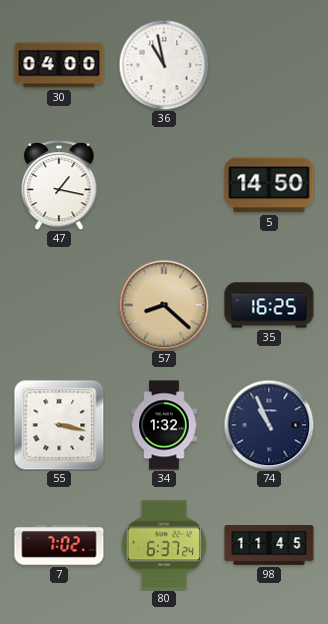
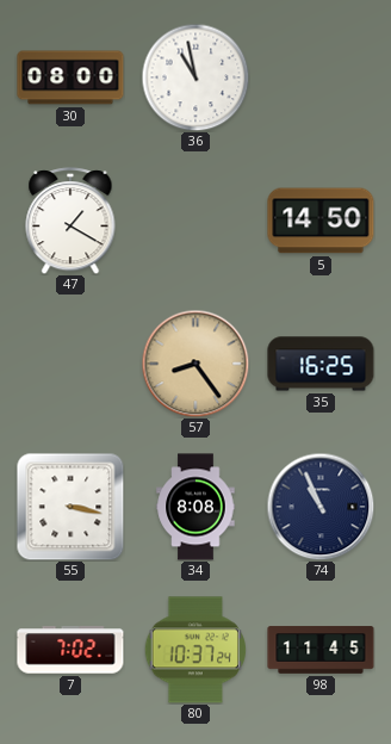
30: 04:00 -> 08:00
47: 1:17 -> 1:20
57: 8:22 -> 8:24
34: 1:32 -> 8:08
80: 6:37 -> 10:37
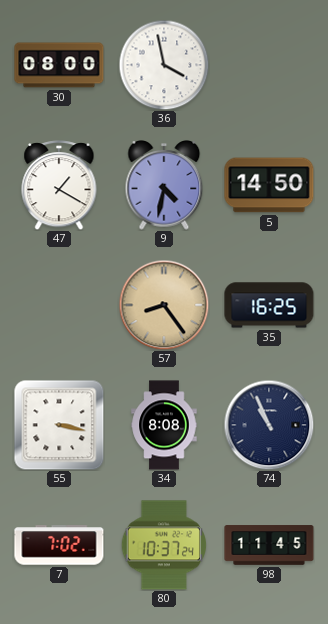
36: 10:58 -> 3:58
9: none -> 4:32
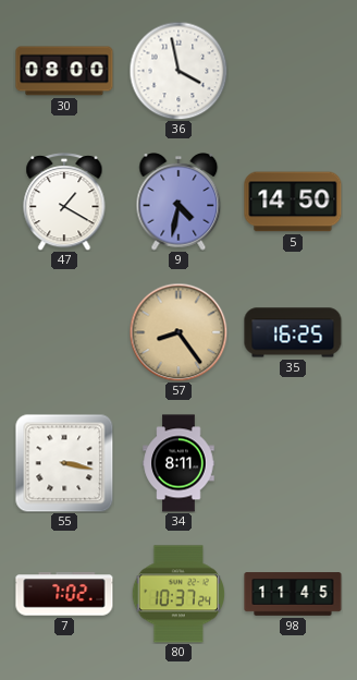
34: 8:08 -> 8:11
74: 10:56 -> none
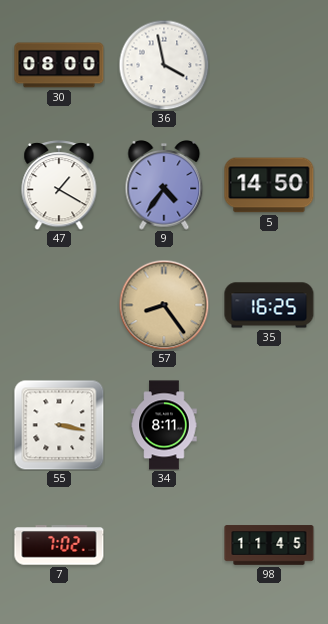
9: 4:32 -> 4:36
80: 10:37 -> none
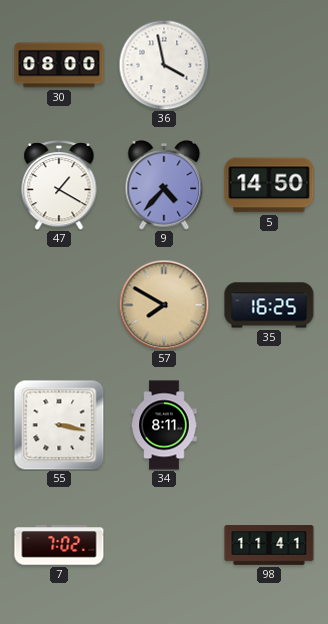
9: 4:36 -> 4:37
57: 8:24 -> 7:50
98: 11:45 -> 11:41
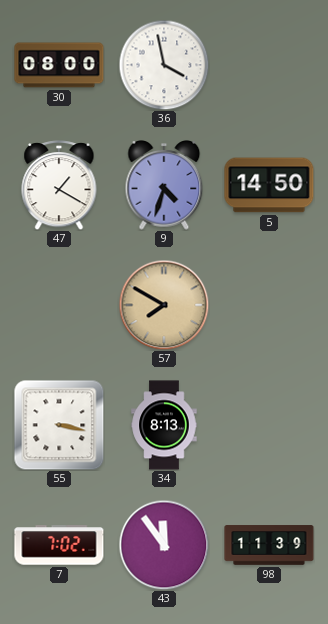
9: 4:37 -> 4:33
35: 16:25 -> none
34: 8:11 -> 8:13
43: none -> 11:54
98: 11:41 -> 11:39
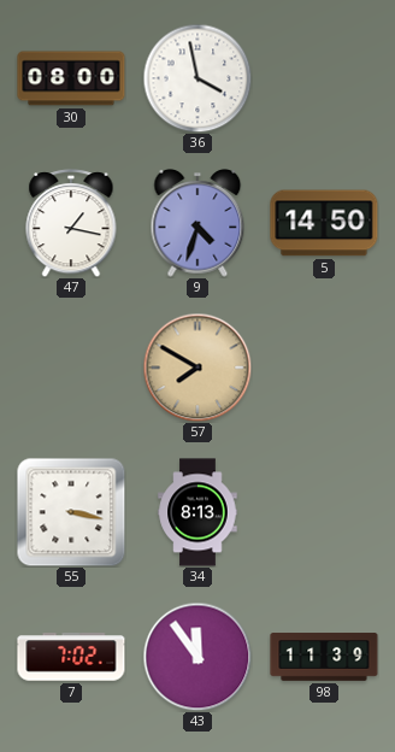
47: 1:20 -> 1:17
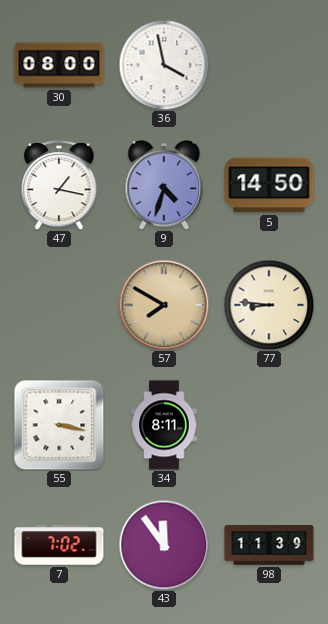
77: none -> 8:46
34: 8:13 -> 8:11
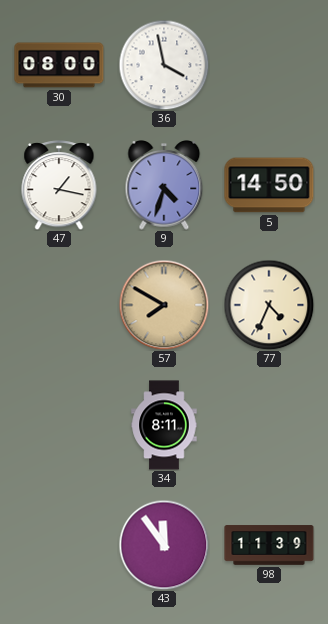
77: 8:46 -> 4:34
55: 3:17 -> none
7: 7:02 -> none
